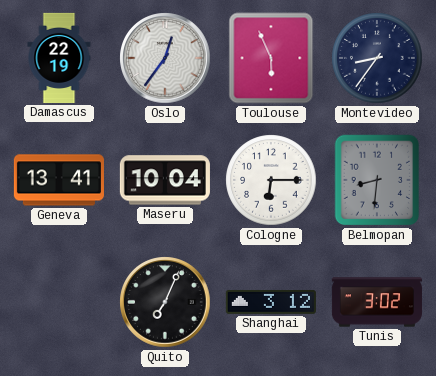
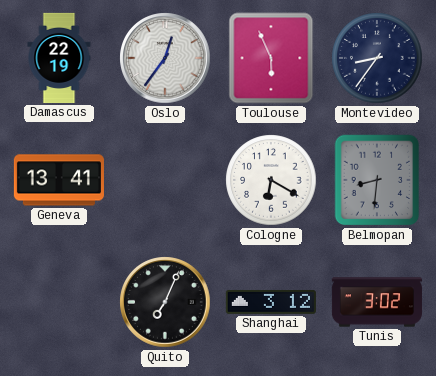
Maseru: 10:04 -> none
Cologne: 6:15 -> 6:20
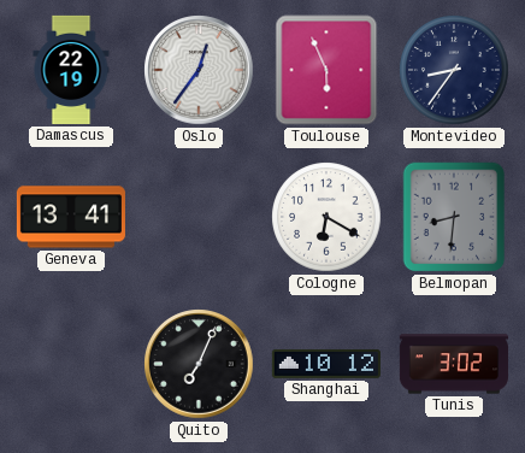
Shanghai: 3:12 -> 10:12
